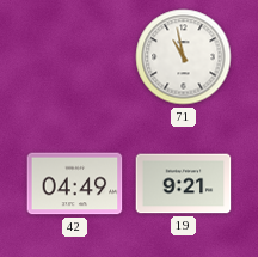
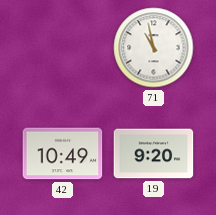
42: 04:49 -> 10:49
19: 9:21 -> 9:20
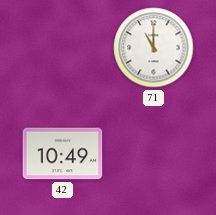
71: 10:58 -> 11:00
19: 9:20 -> none
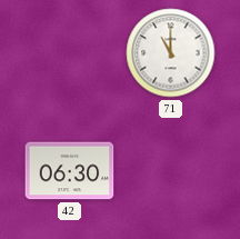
42: 10:49 -> 06:30
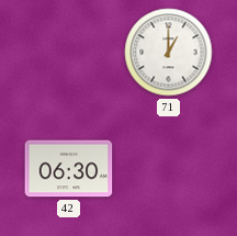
71: 11:00 -> 1:00
